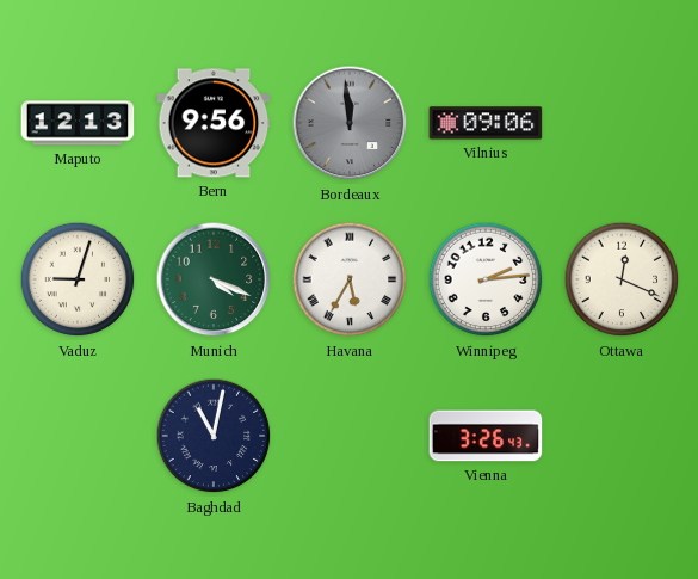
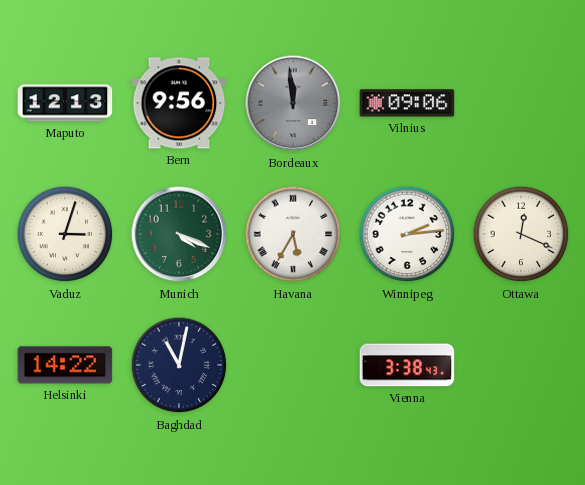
Vaduz: 9:03 -> 3:03
Helsinki: none -> 14:22
Vienna: 3:26 -> 3:38
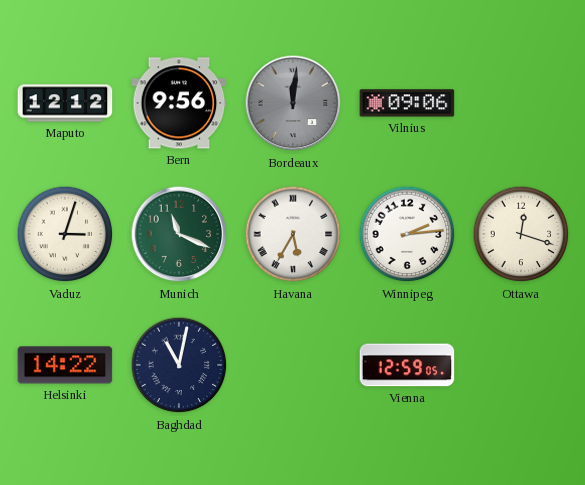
Maputo: 12:13 -> 12:12
Bordeaux: 11:59 -> 12:01
Munich: 4:19 -> 11:19
Ottawa: 12:19 -> 12:18
Vienna: 3:38 -> 12:59
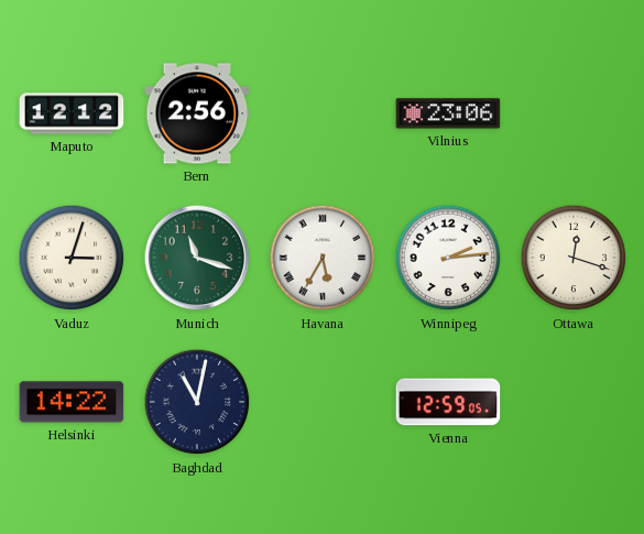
Bern: 9:56 -> 2:56
Bordeaux: 12:01 -> none
Vilnius: 09:06 -> 23:06
Munich: 11:19 -> 11:18
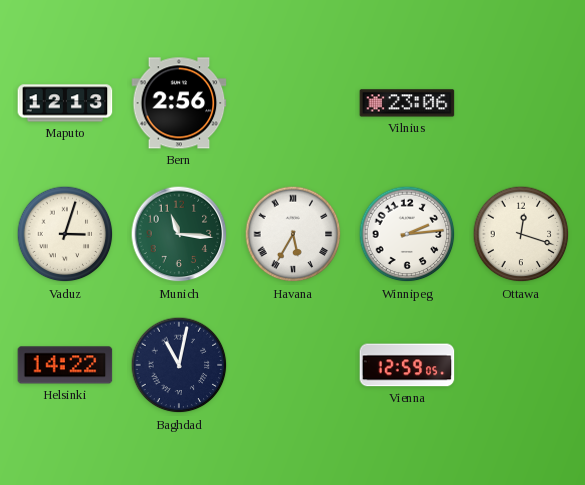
Maputo: 12:12 -> 12:13
Munich: 11:18 -> 11:16
